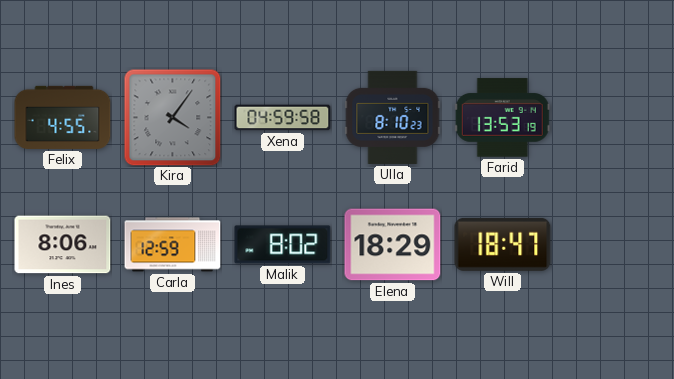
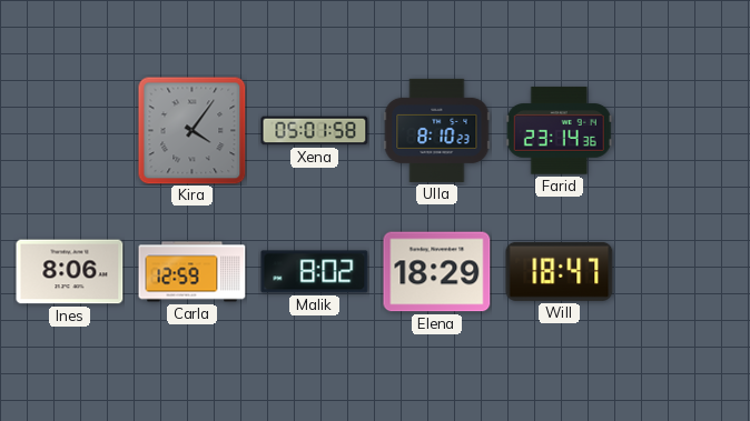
Felix: 4:55 -> none
Xena: 04:59 -> 05:01
Farid: 13:53 -> 23:14
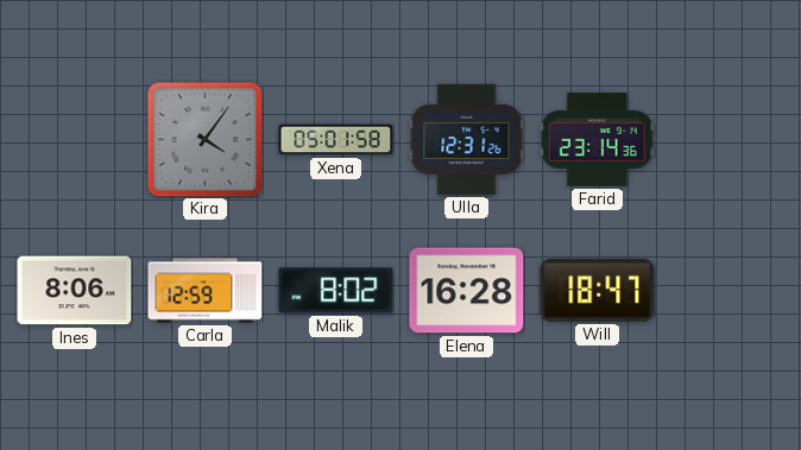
Ulla: 8:10 -> 12:31
Elena: 18:29 -> 16:28
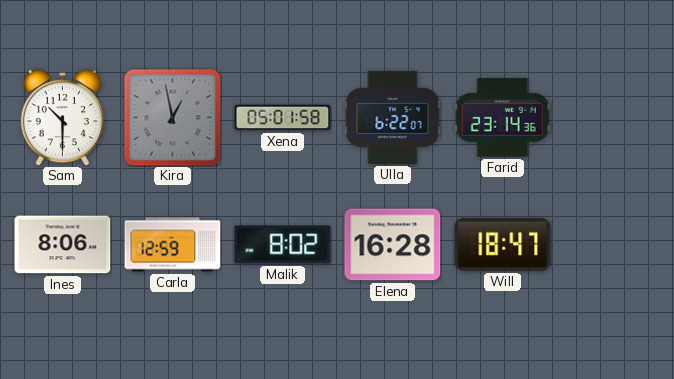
Sam: none -> 10:30
Kira: 4:06 -> 12:58
Ulla: 12:31 -> 6:22
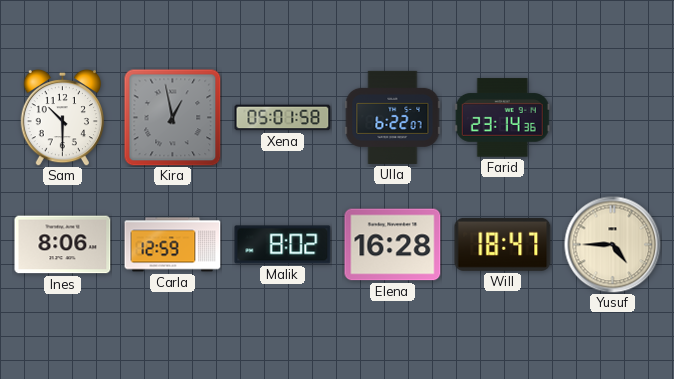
Yusuf: none -> 4:45
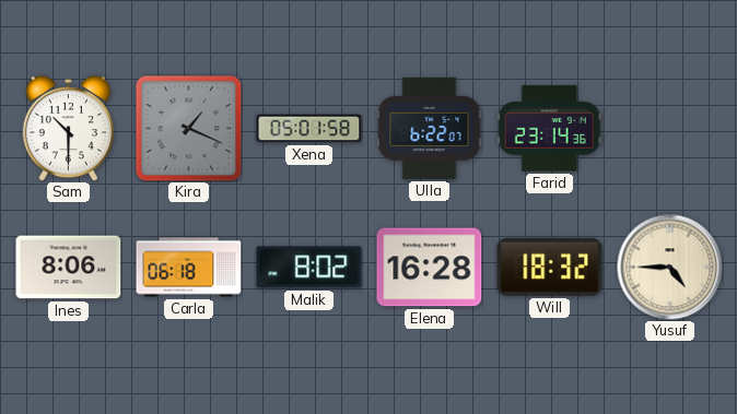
Kira: 12:58 -> 1:19
Carla: 12:59 -> 06:18
Will: 18:47 -> 18:32
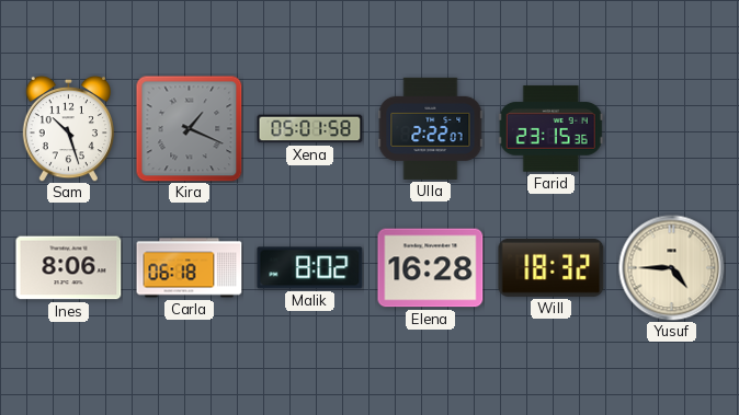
Sam: 10:30 -> 10:27
Ulla: 6:22 -> 2:22
Farid: 23:14 -> 23:15
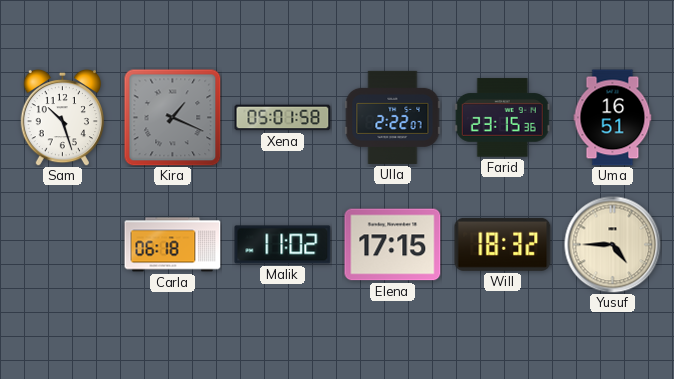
Uma: none -> 16:51
Ines: 8:06 -> none
Malik: 8:02 -> 11:02
Elena: 16:28 -> 17:15
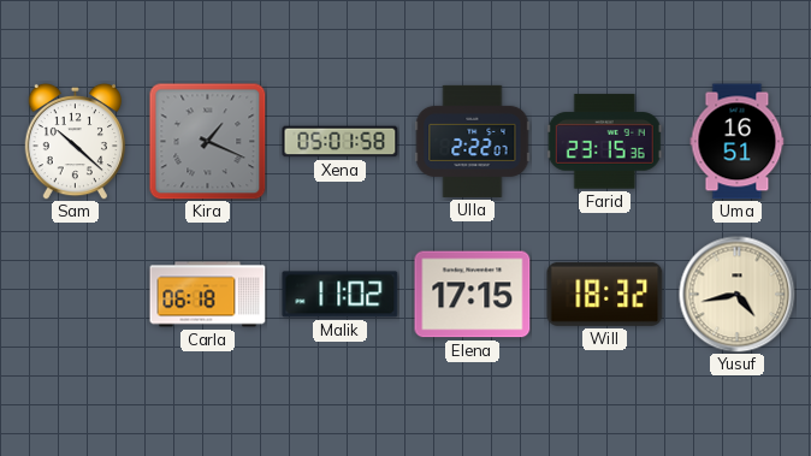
Sam: 10:27 -> 10:22
Yusuf: 4:45 -> 4:43
